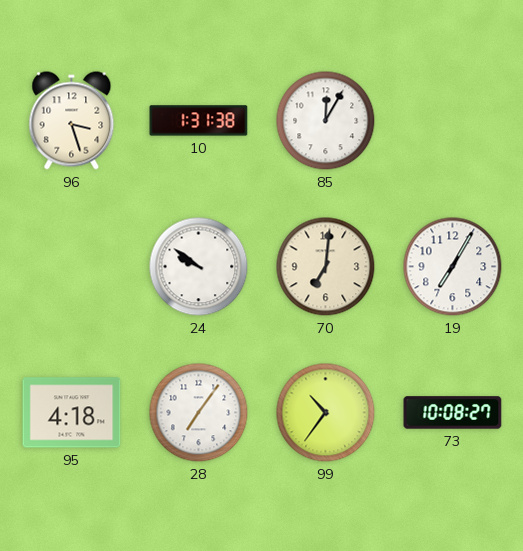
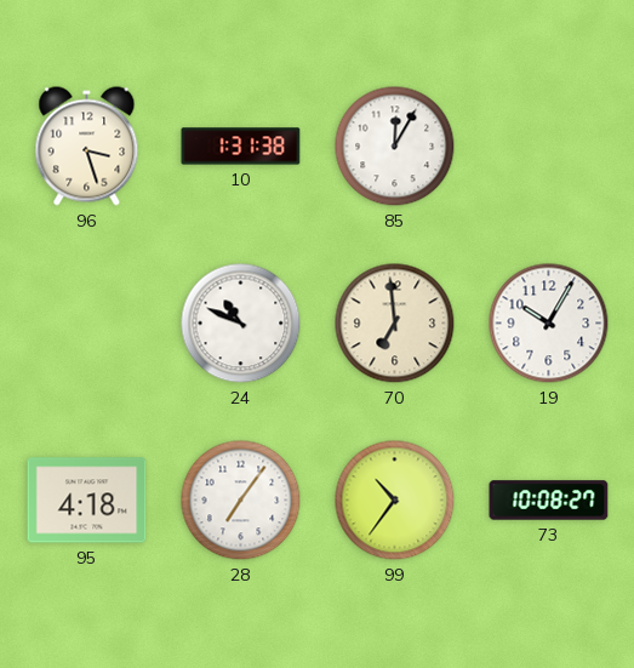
24: 9:51 -> 10:49
70: 7:01 -> 6:59
19: 7:05 -> 10:05
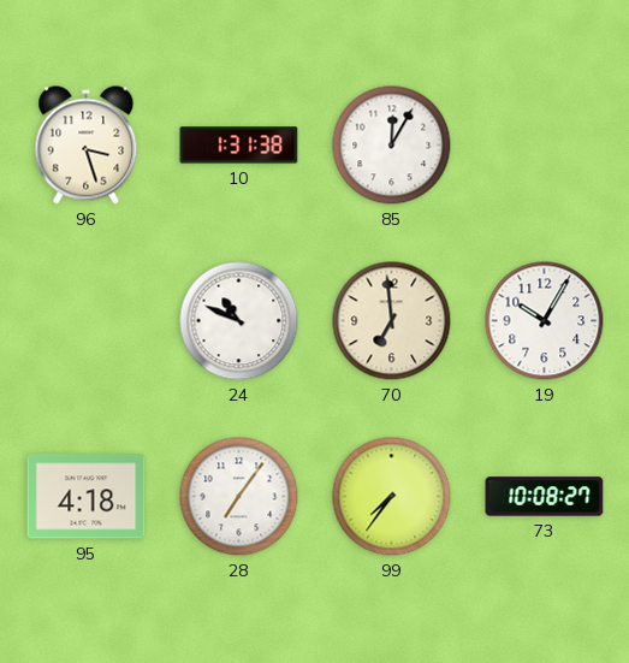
99: 10:36 -> 7:36
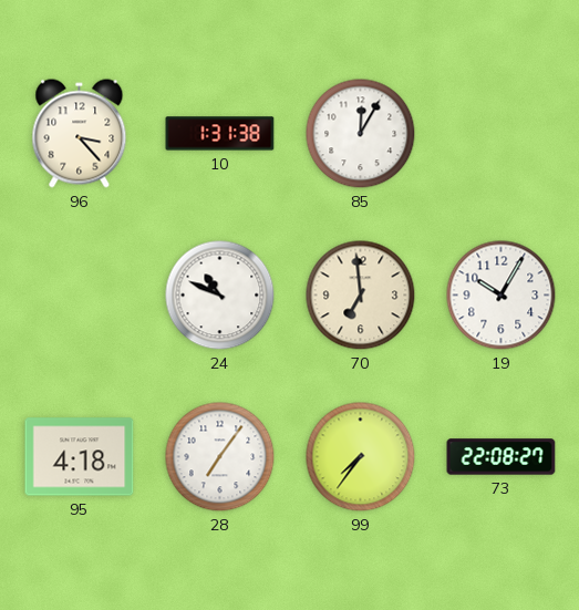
96: 3:27 -> 3:23
73: 10:08 -> 22:08
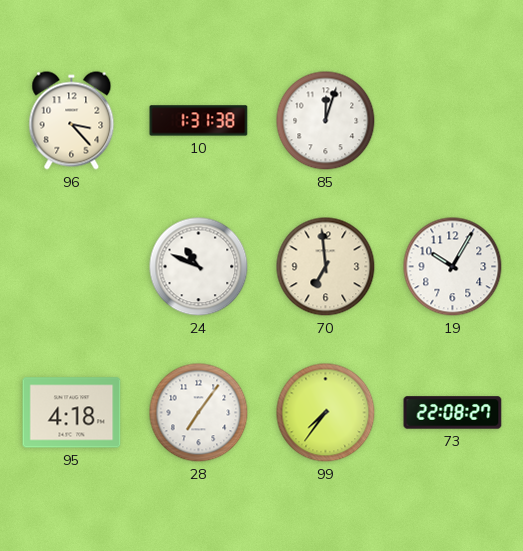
85: 12:05 -> 12:03
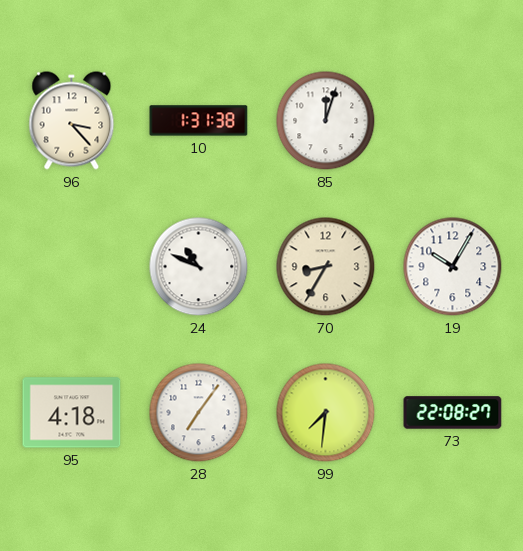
70: 6:59 -> 8:35
99: 7:36 -> 7:31
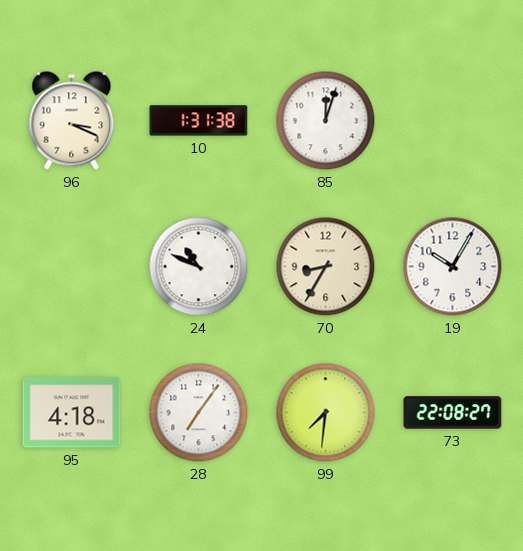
96: 3:23 -> 3:19
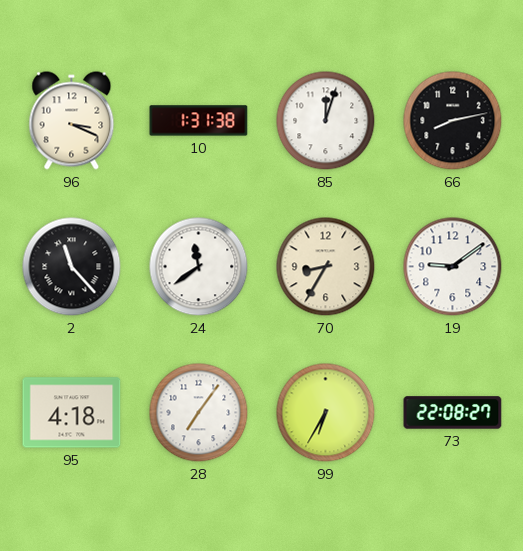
66: none -> 8:13
2: none -> 11:23
24: 10:49 -> 11:39
19: 10:05 -> 9:09
99: 7:31 -> 6:35
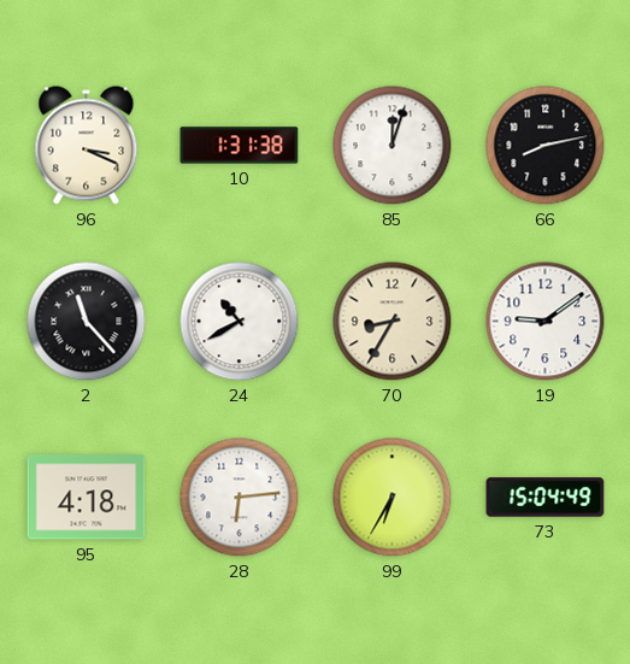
24: 11:39 -> 10:40
28: 7:06 -> 6:14
73: 22:08 -> 15:04
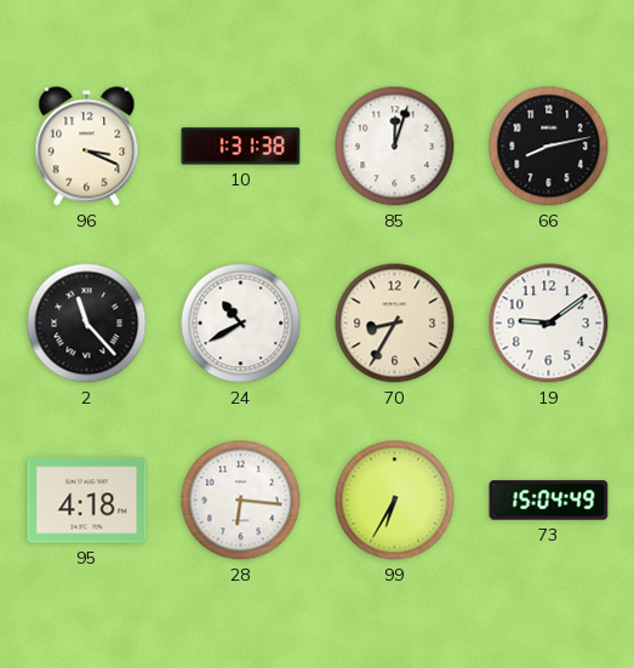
28: 6:14 -> 6:16
